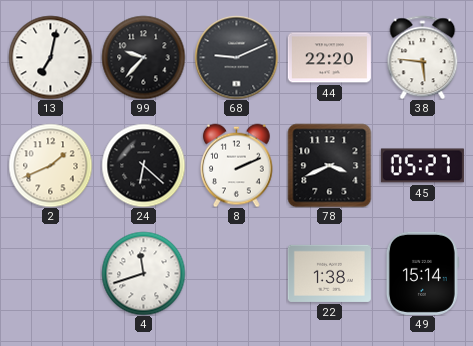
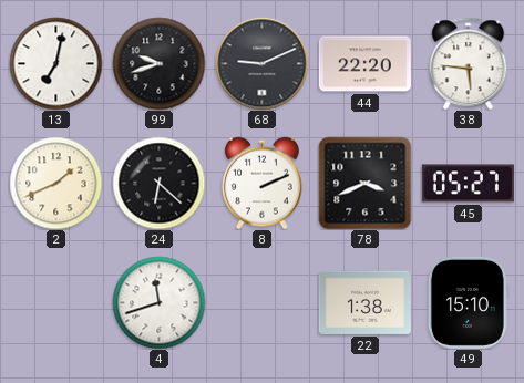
99: 9:37 -> 9:42
49: 15:14 -> 15:10
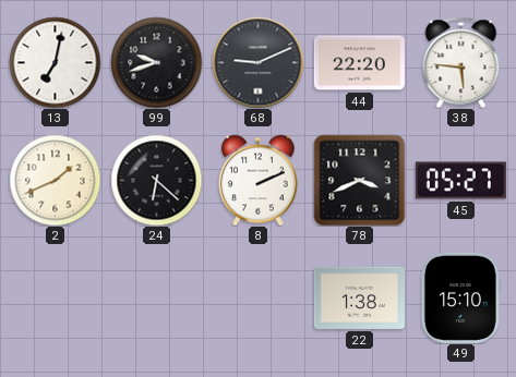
4: 11:42 -> none
